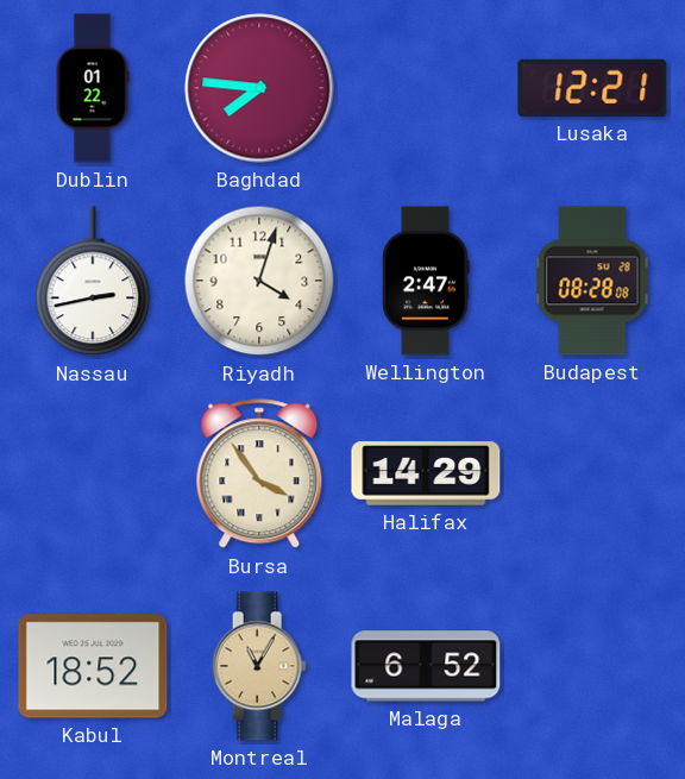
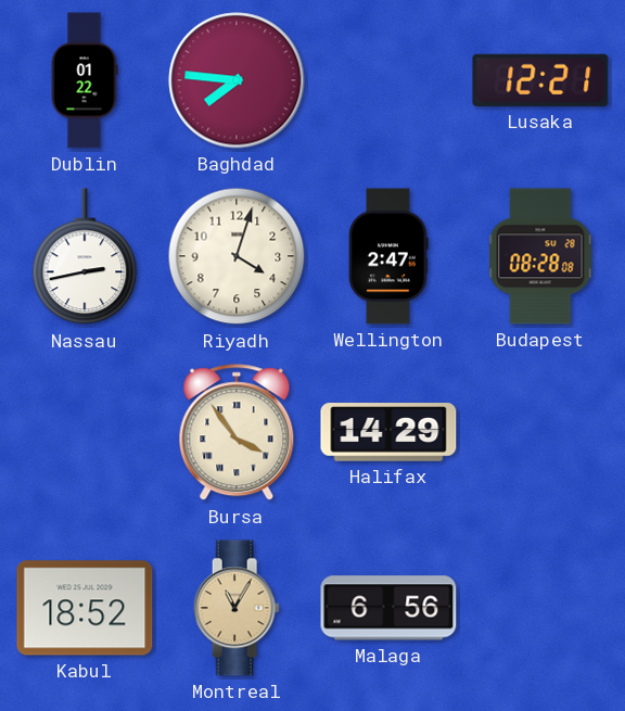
Malaga: 6:52 -> 6:56
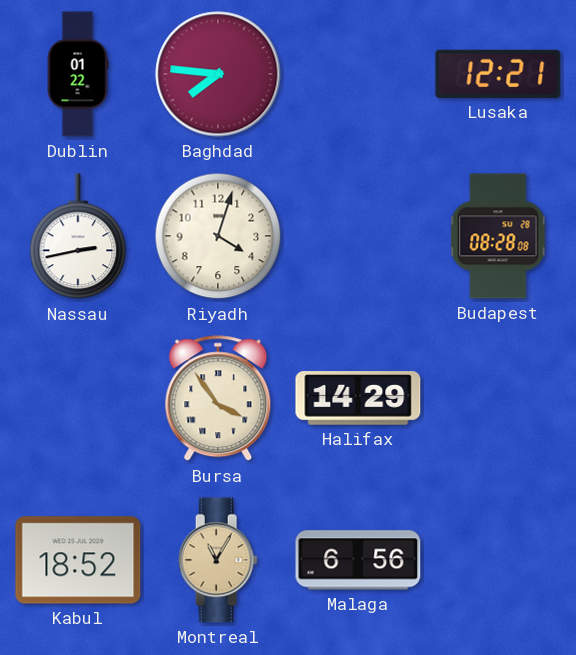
Wellington: 2:47 -> none
